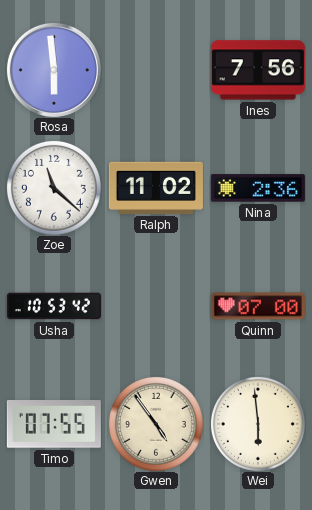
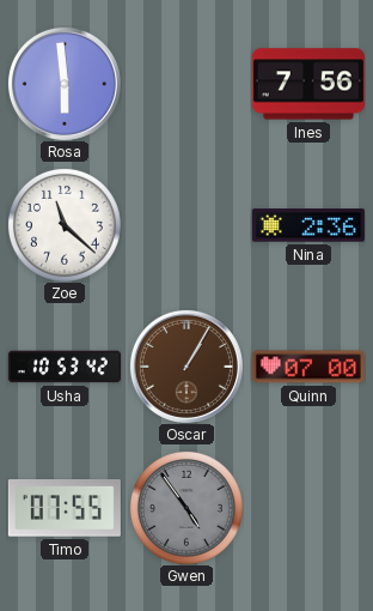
Ralph: 11:02 -> none
Oscar: none -> 1:05
Gwen dial: cream -> grey
Wei: 5:59 -> none
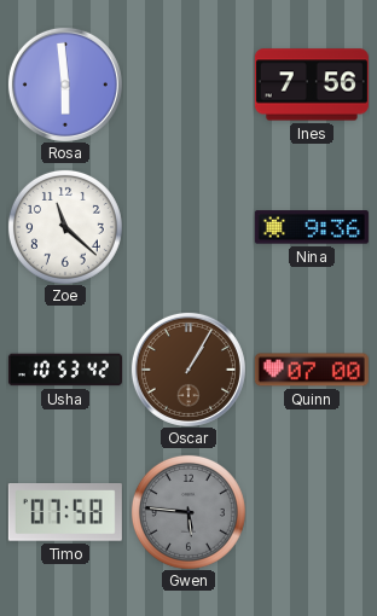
Nina: 2:36 -> 9:36
Timo: 07:55 -> 07:58
Gwen: 4:54 -> 5:46
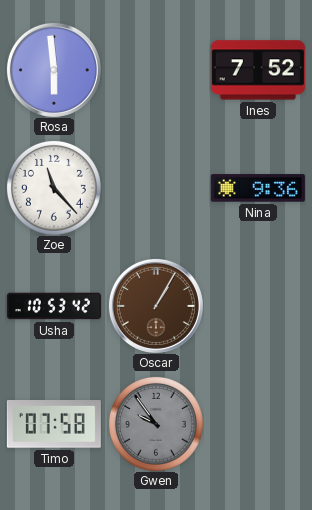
Ines: 7:56 -> 7:52
Zoe: 11:22 -> 11:23
Quinn: 07:00 -> none
Gwen: 5:46 -> 9:54
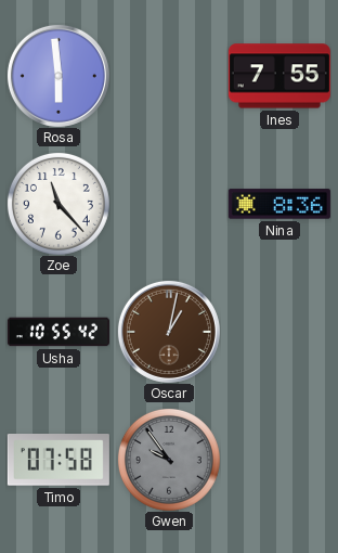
Ines: 7:52 -> 7:55
Nina: 9:36 -> 8:36
Usha: 10:53 -> 10:55
Oscar: 1:05 -> 1:02
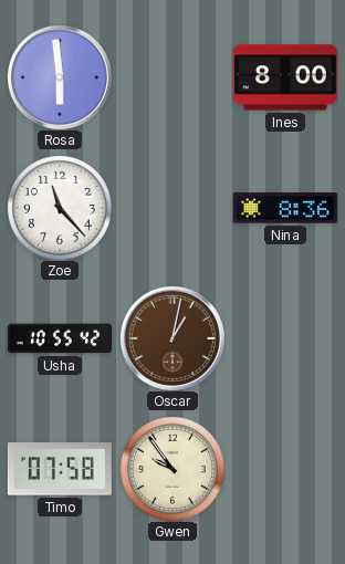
Ines: 7:55 -> 8:00
Gwen dial: grey -> cream
